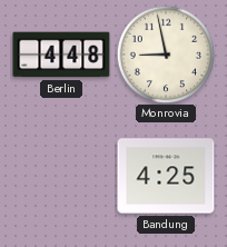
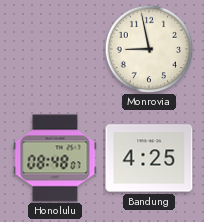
Berlin: 4:48 -> none
Honolulu: none -> 08:48
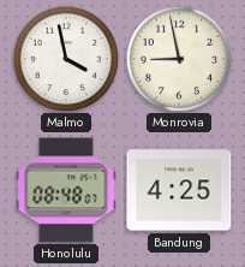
Malmo: none -> 3:58
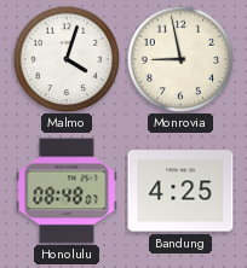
Malmo: 3:58 -> 4:03
